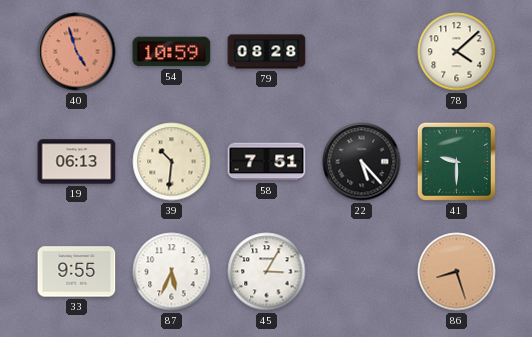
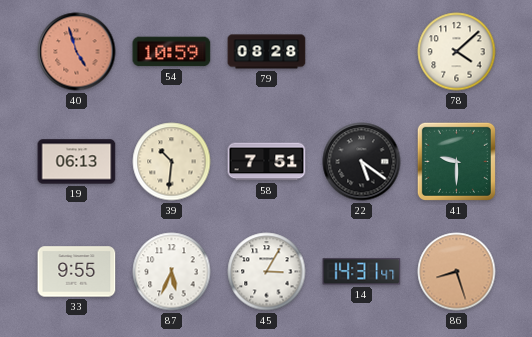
22: 5:23 -> 5:21
14: none -> 14:31
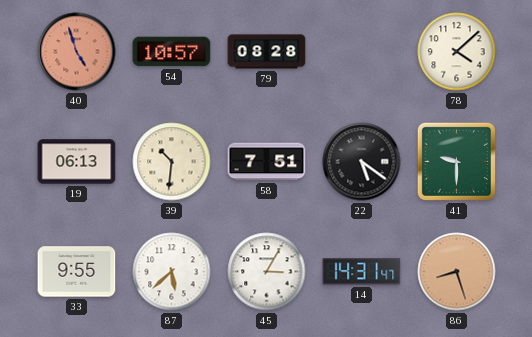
54: 10:59 -> 10:57
87: 5:34 -> 5:38
